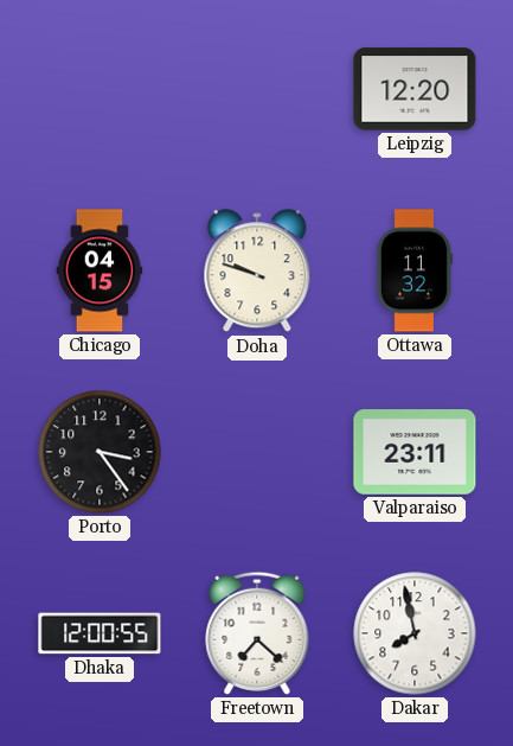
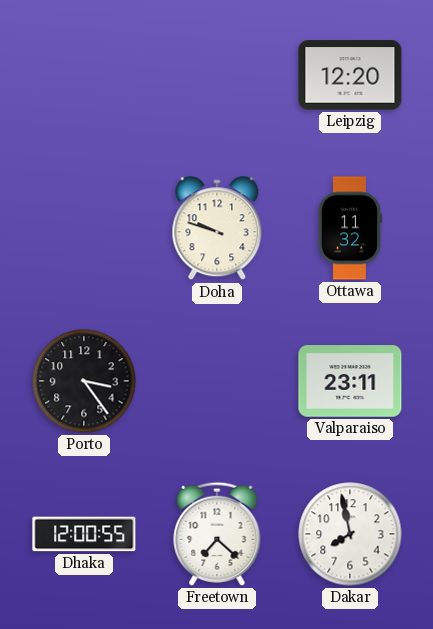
Chicago: 04:15 -> none
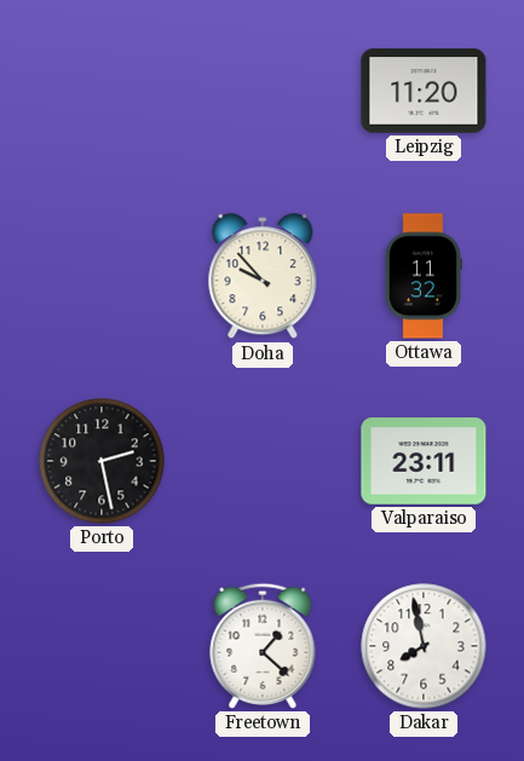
Leipzig: 12:20 -> 11:20
Doha: 9:48 -> 9:53
Porto: 3:24 -> 2:28
Dhaka: 12:00 -> none
Freetown: 7:22 -> 1:22
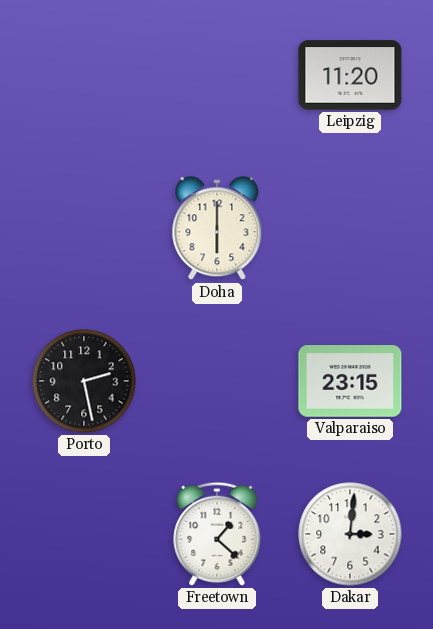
Doha: 9:53 -> 6:00
Ottawa: 11:32 -> none
Valparaiso: 23:11 -> 23:15
Dakar: 7:58 -> 3:01
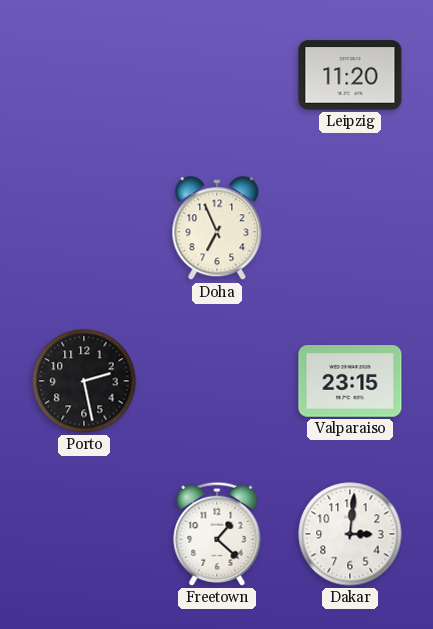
Doha: 6:00 -> 6:56
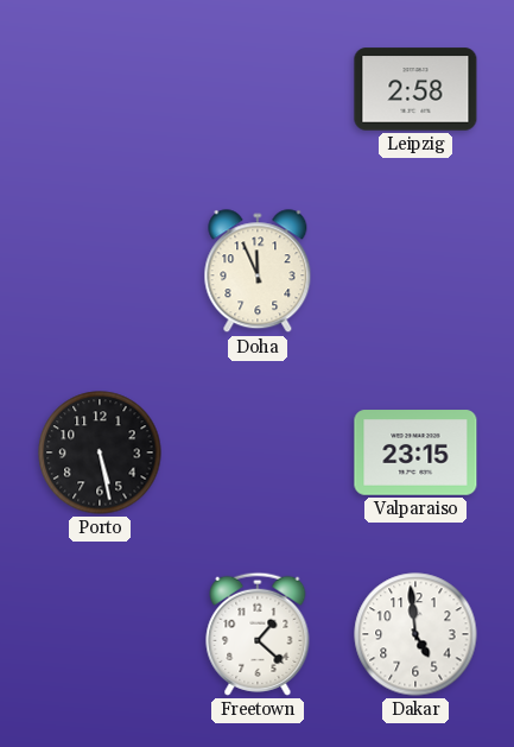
Leipzig: 11:20 -> 2:58
Doha: 6:56 -> 11:56
Porto: 2:28 -> 5:28
Dakar: 3:01 -> 4:59
